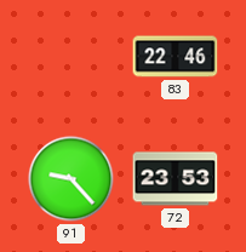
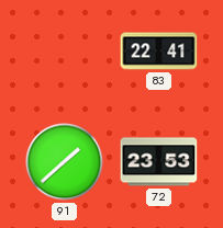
83: 22:46 -> 22:41
91: 9:23 -> 1:38
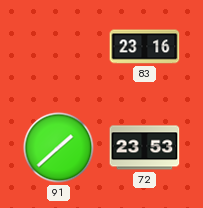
83: 22:41 -> 23:16
